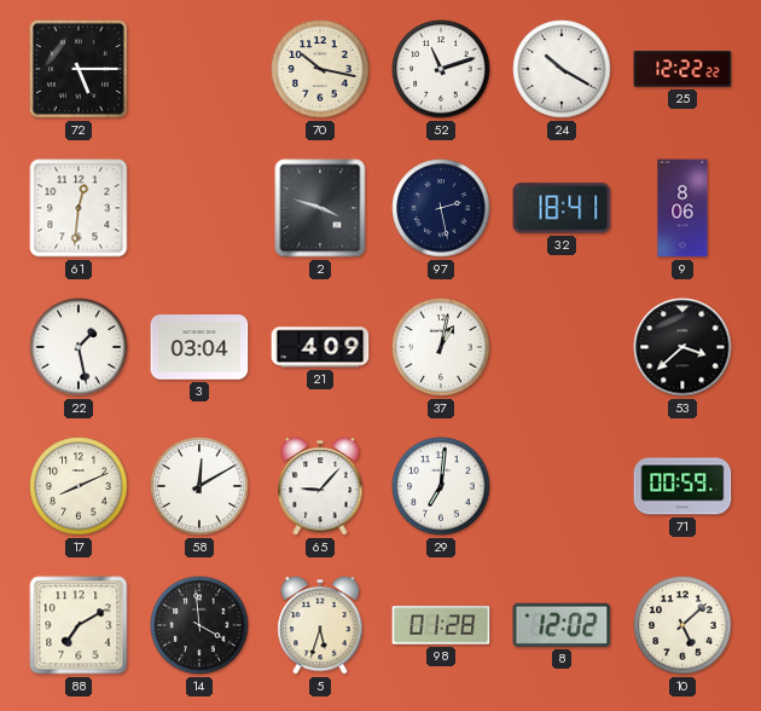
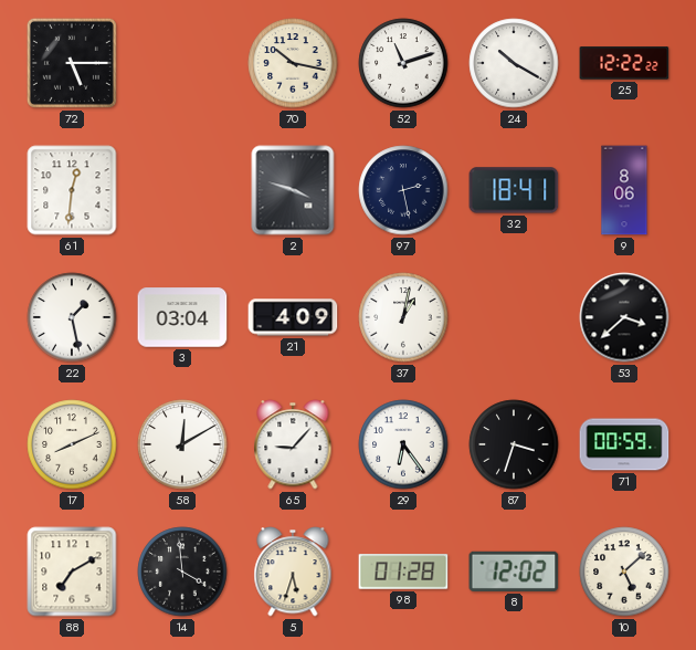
29: 7:01 -> 6:24
87: none -> 3:33
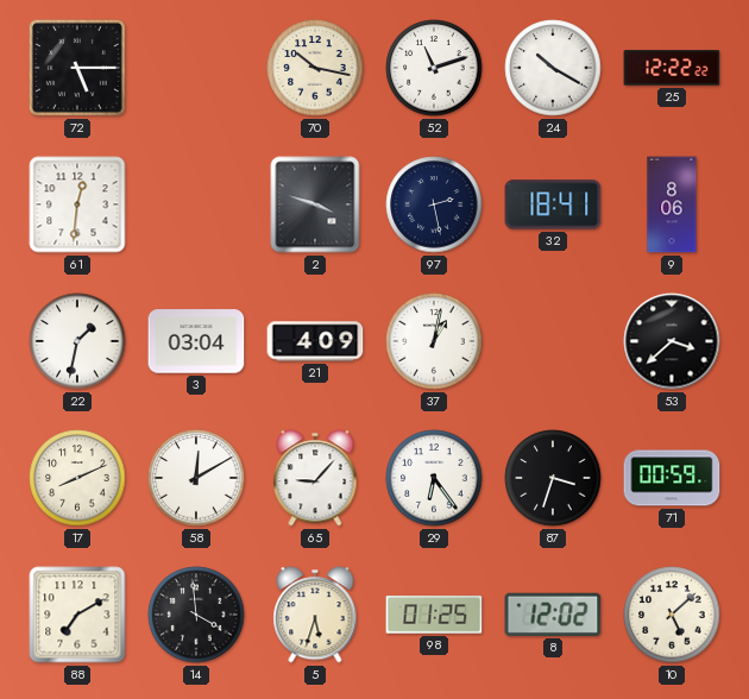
22: 1:28 -> 1:32
98: 01:28 -> 01:25
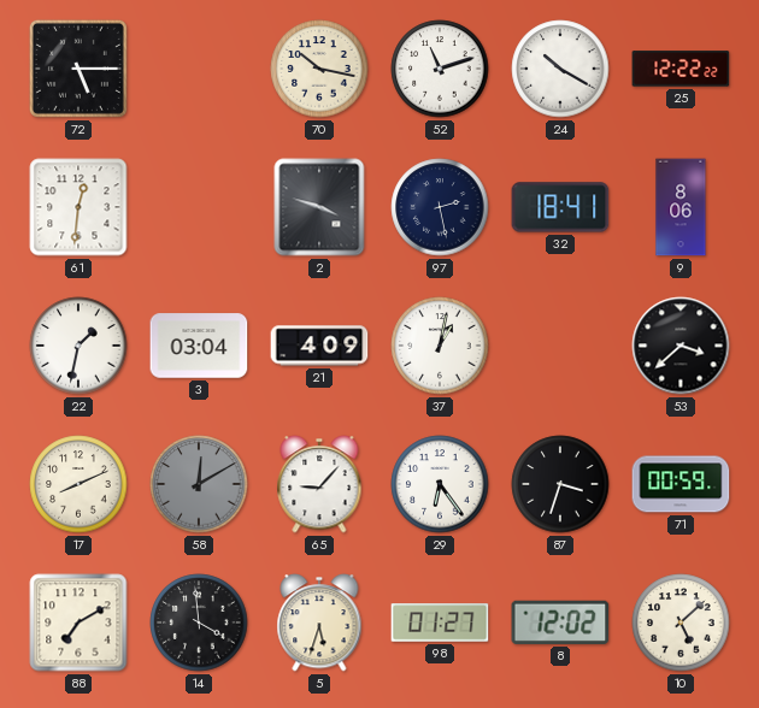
58 dial: white -> grey
98: 01:25 -> 01:27
